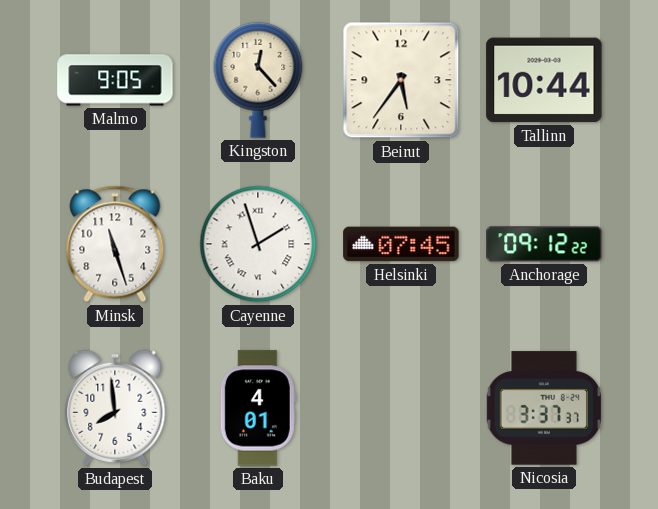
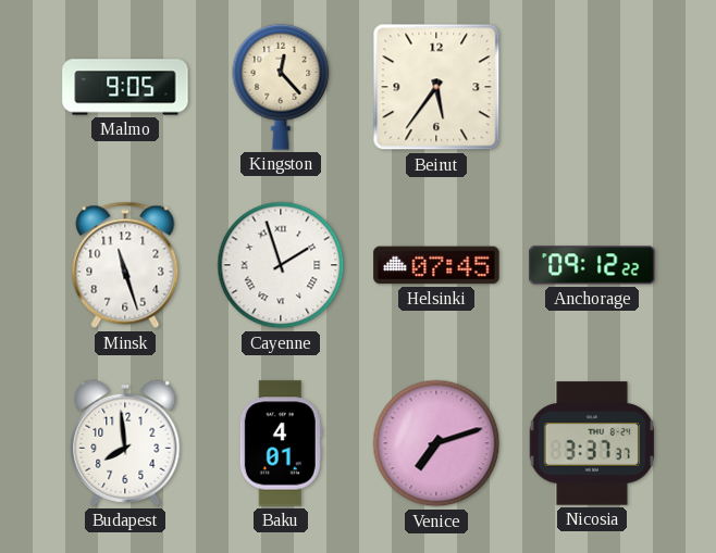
Tallinn: 10:44 -> none
Venice: none -> 7:12
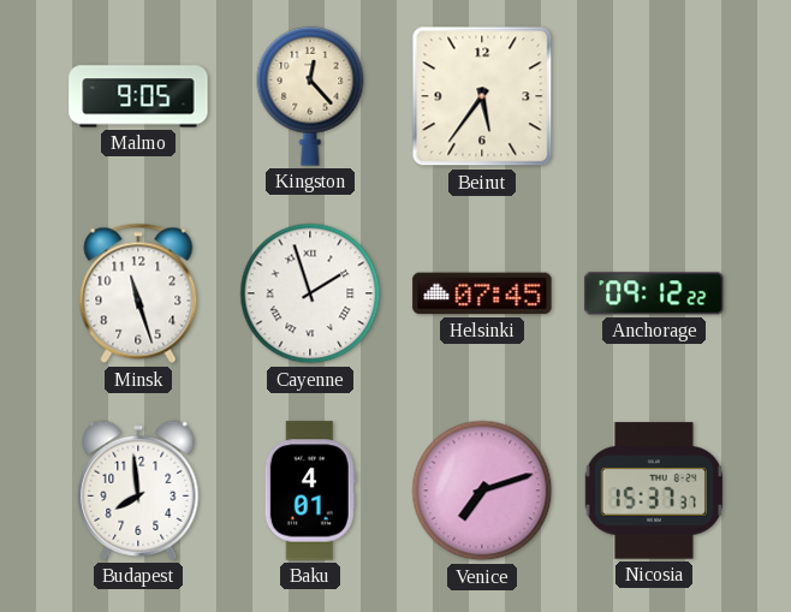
Nicosia: 3:37 -> 15:37
